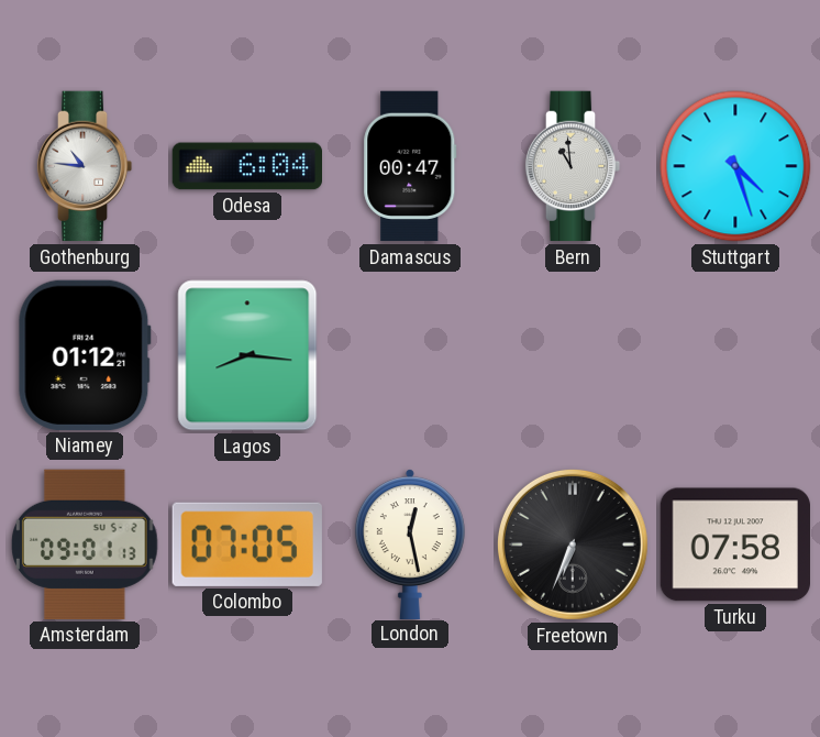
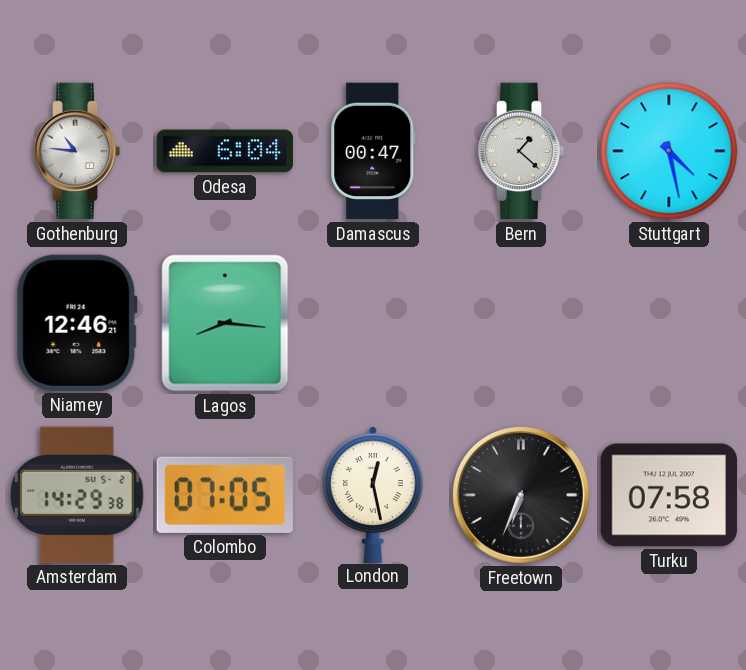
Bern: 10:59 -> 1:22
Stuttgart: 4:27 -> 4:28
Niamey: 01:12 -> 12:46
Amsterdam: 09:01 -> 14:29
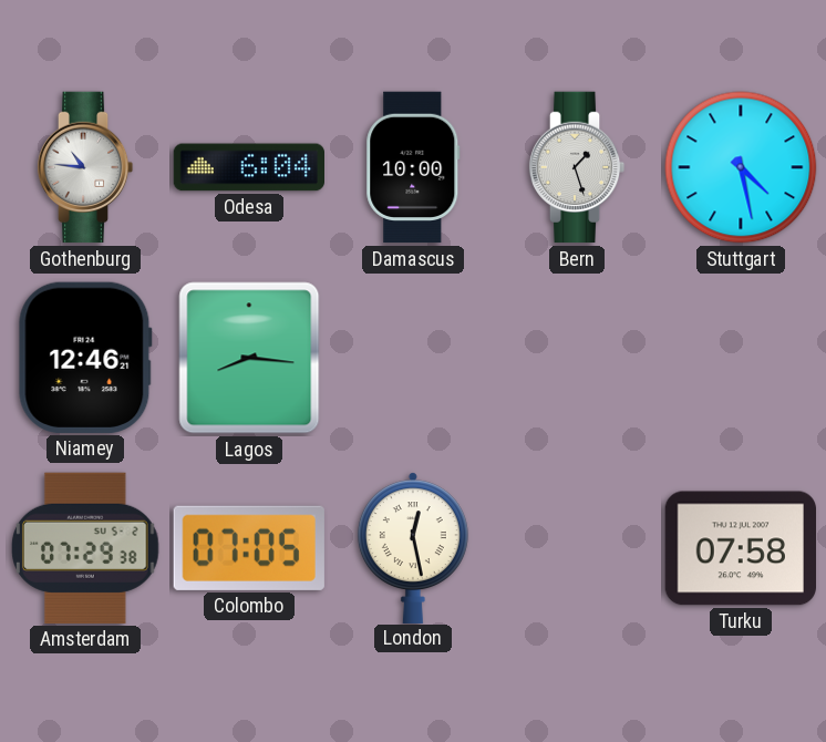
Damascus: 00:47 -> 10:00
Bern: 1:22 -> 1:27
Amsterdam: 14:29 -> 07:29
Freetown: 6:34 -> none
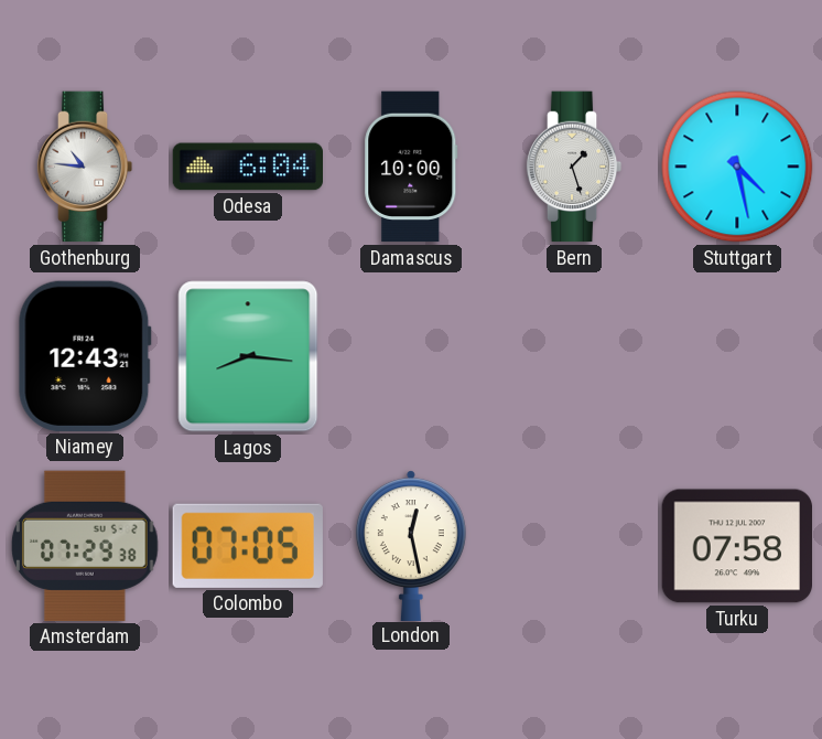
Niamey: 12:46 -> 12:43
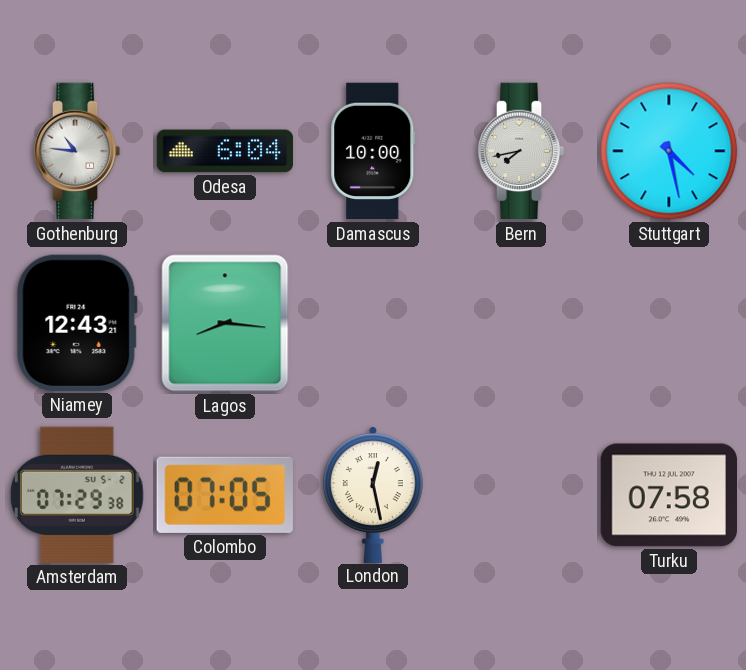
Bern: 1:27 -> 7:43
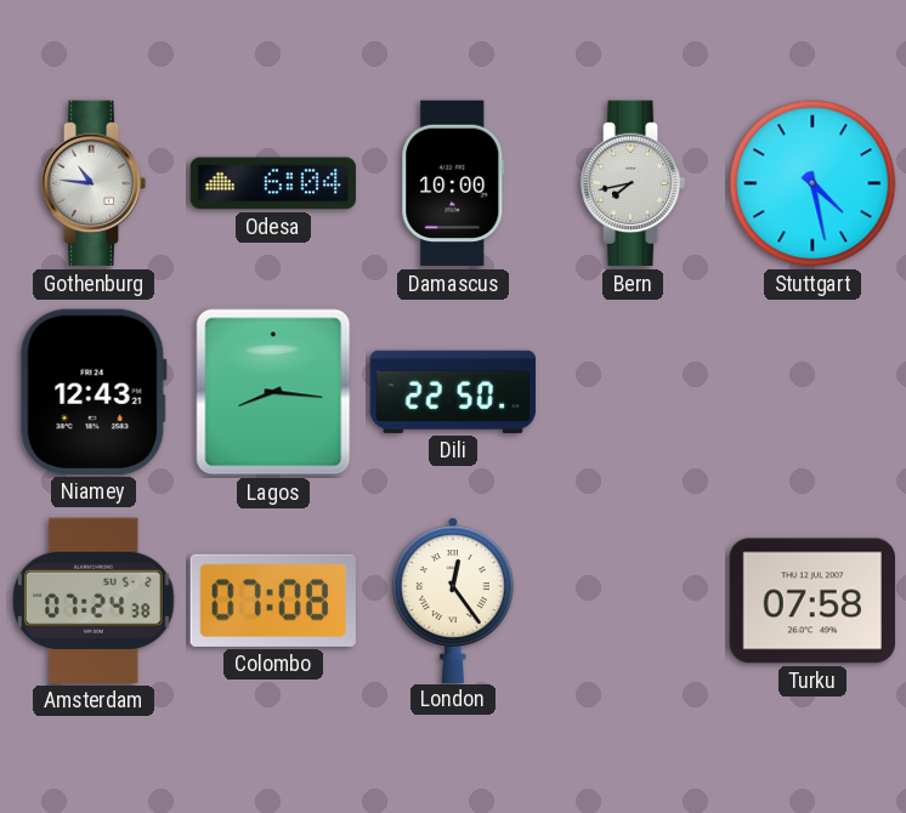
Dili: none -> 22:50
Amsterdam: 07:29 -> 07:24
Colombo: 07:05 -> 07:08
London: 12:28 -> 12:24
